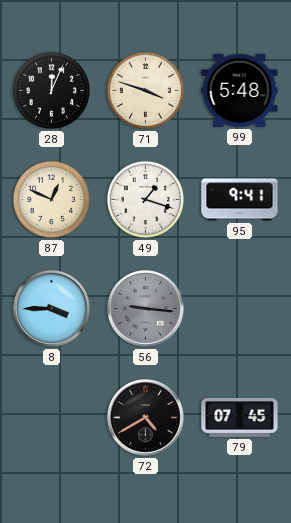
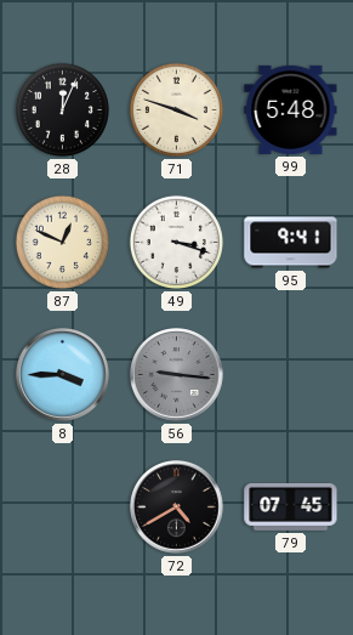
49: 1:18 -> 3:18
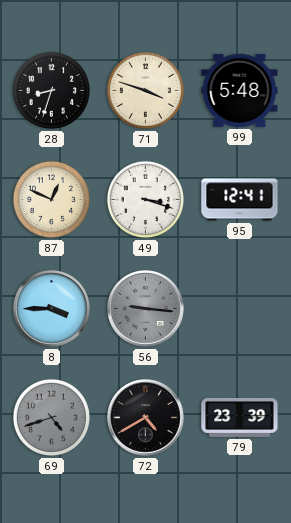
28: 12:04 -> 8:33
95: 9:41 -> 12:41
69: none -> 4:42
79: 07:45 -> 23:39
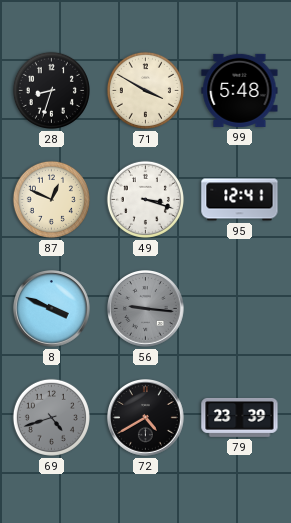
71: 3:48 -> 3:50
8: 3:45 -> 3:49
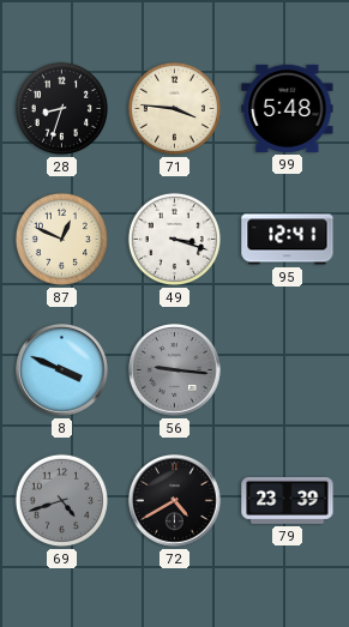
71: 3:50 -> 3:46
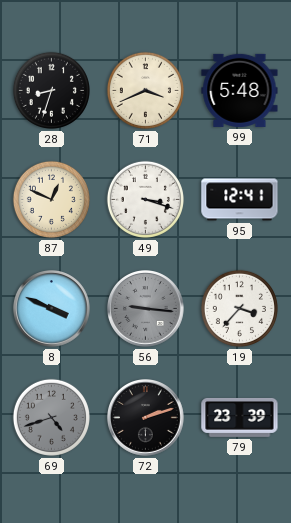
71: 3:46 -> 3:41
19: none -> 3:37
72: 4:40 -> 2:12
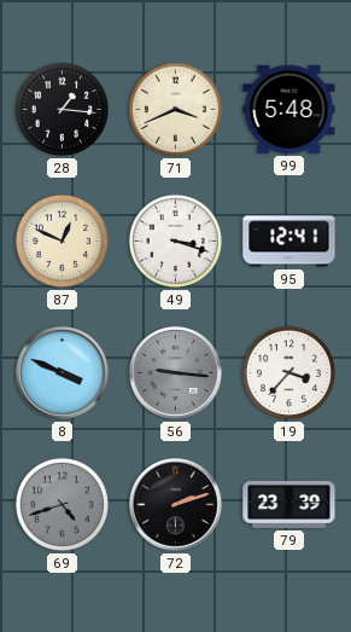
28: 8:33 -> 1:16
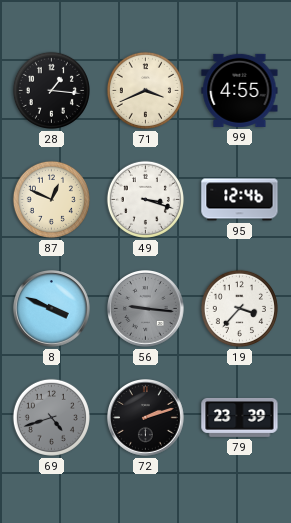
99: 5:48 -> 4:55
95: 12:41 -> 12:46
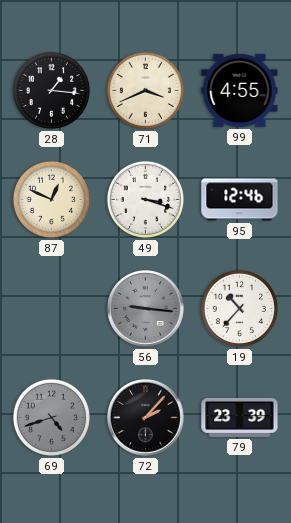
8: 3:49 -> none
19: 3:37 -> 10:37
72: 2:12 -> 2:07
